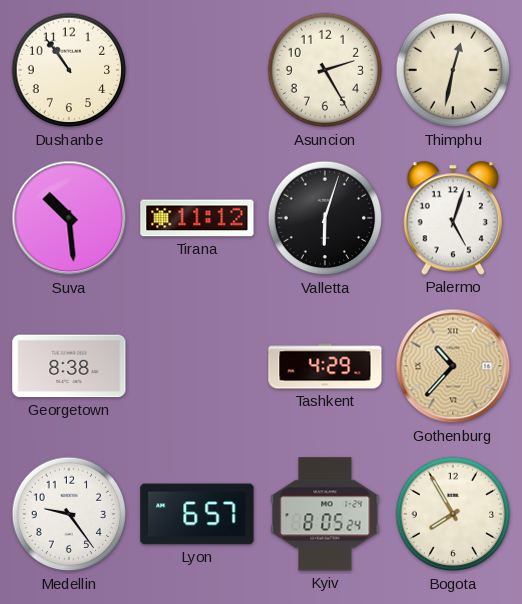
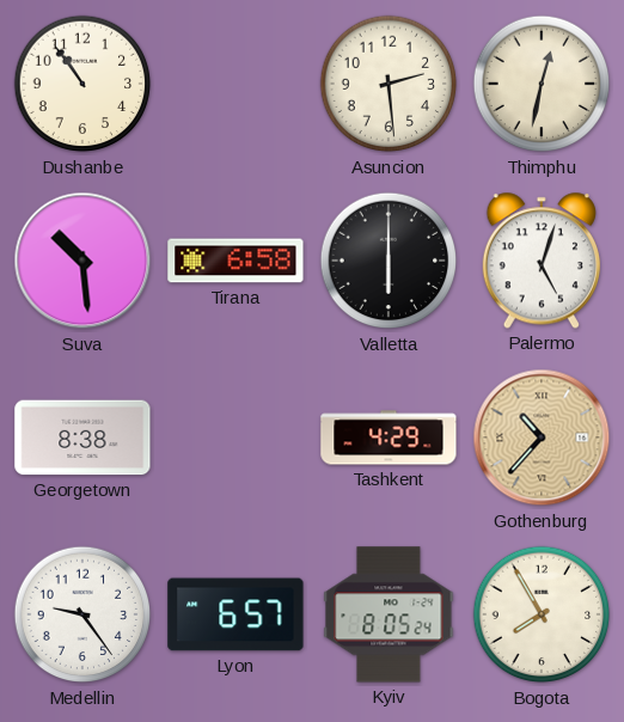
Asuncion: 2:25 -> 2:29
Tirana: 11:12 -> 6:58
Valletta: 6:03 -> 6:00
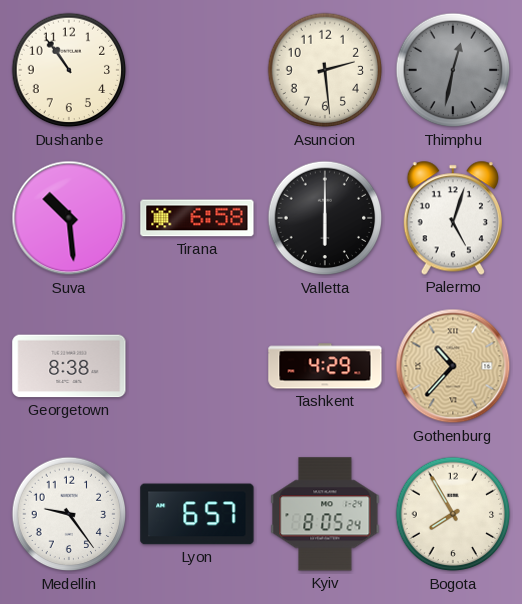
Thimphu dial: cream -> grey
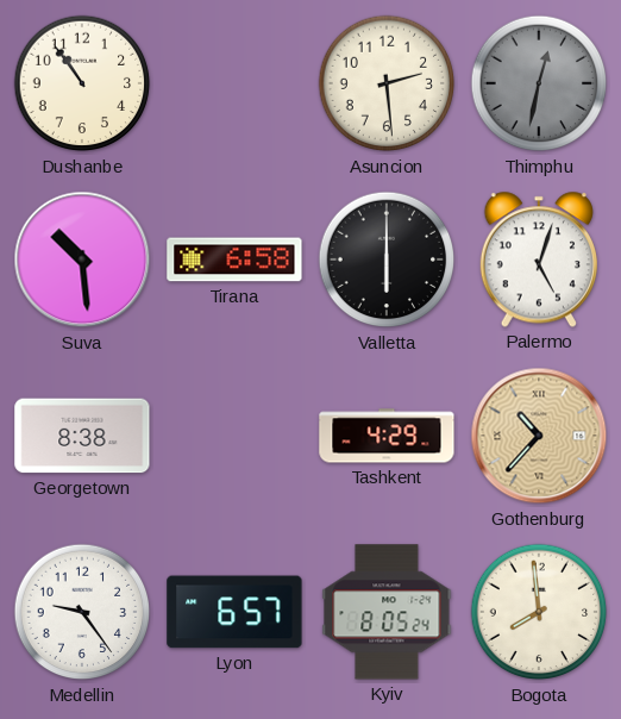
Bogota: 7:55 -> 7:59
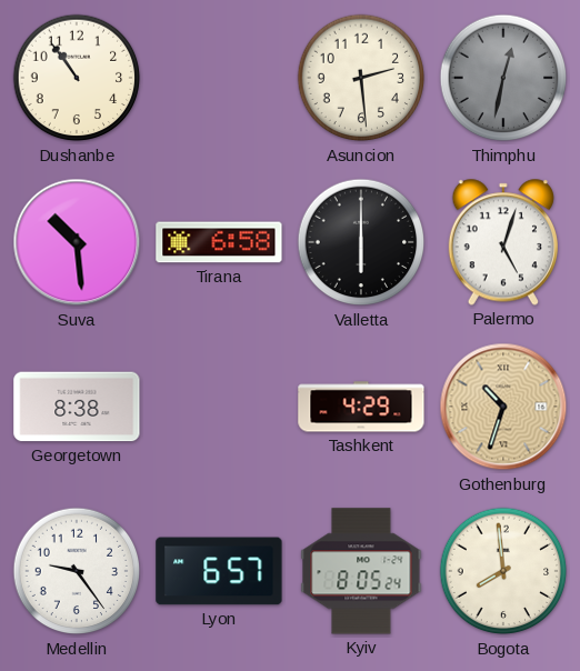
Gothenburg: 10:37 -> 10:33
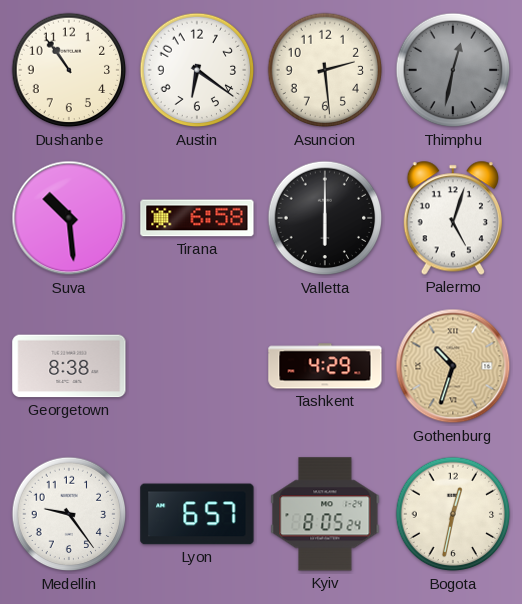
Austin: none -> 6:21
Bogota: 7:59 -> 12:32
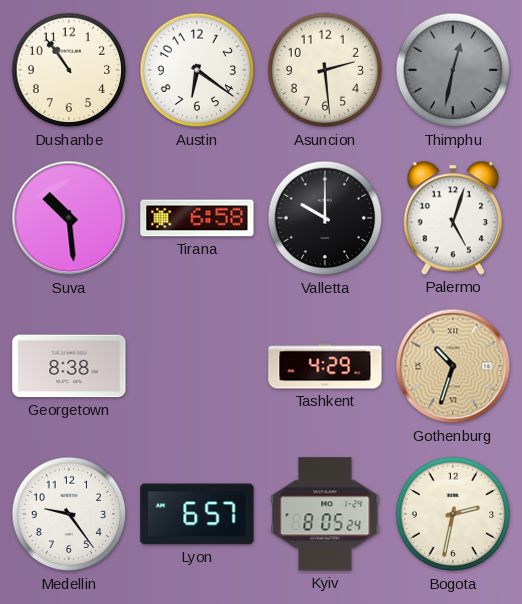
Valletta: 6:00 -> 10:00
Bogota: 12:32 -> 2:32
